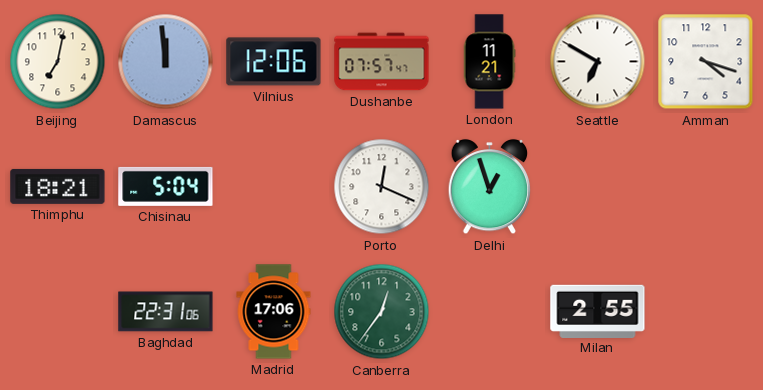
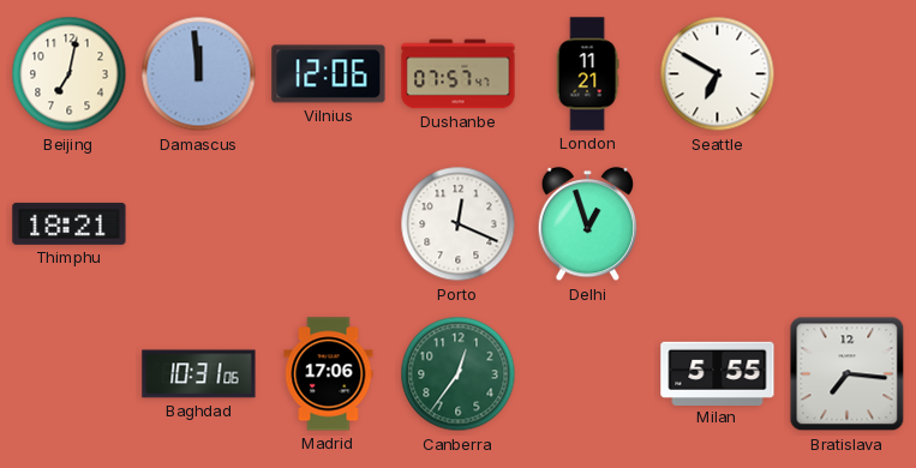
Amman: 4:18 -> none
Chisinau: 5:04 -> none
Baghdad: 22:31 -> 10:31
Milan: 2:55 -> 5:55
Bratislava: none -> 7:16
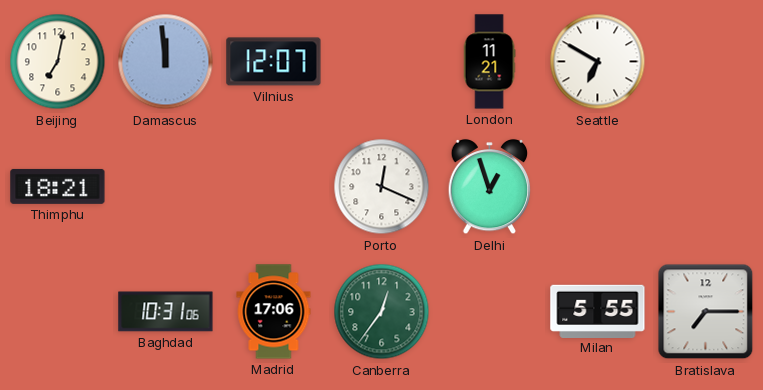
Vilnius: 12:06 -> 12:07
Dushanbe: 07:57 -> none
Bratislava: 7:16 -> 7:15
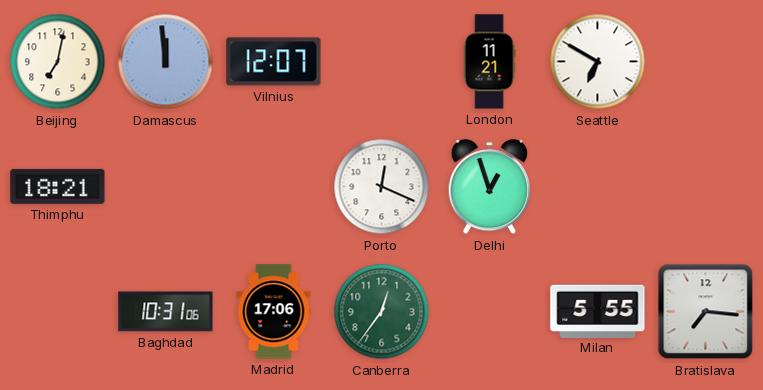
Bratislava: 7:15 -> 7:16
